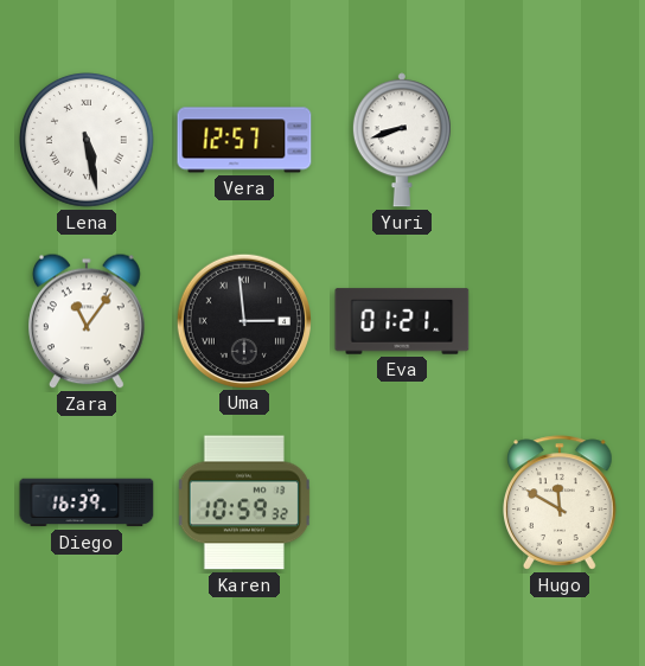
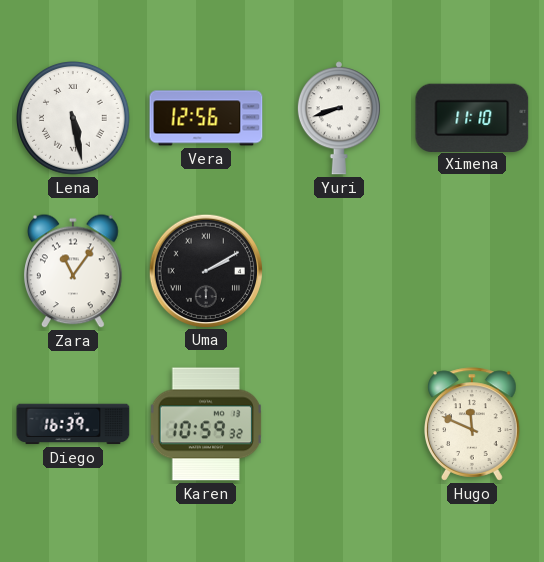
Vera: 12:57 -> 12:56
Ximena: none -> 11:10
Uma: 2:59 -> 2:10
Eva: 01:21 -> none
Hugo: 11:50 -> 11:49
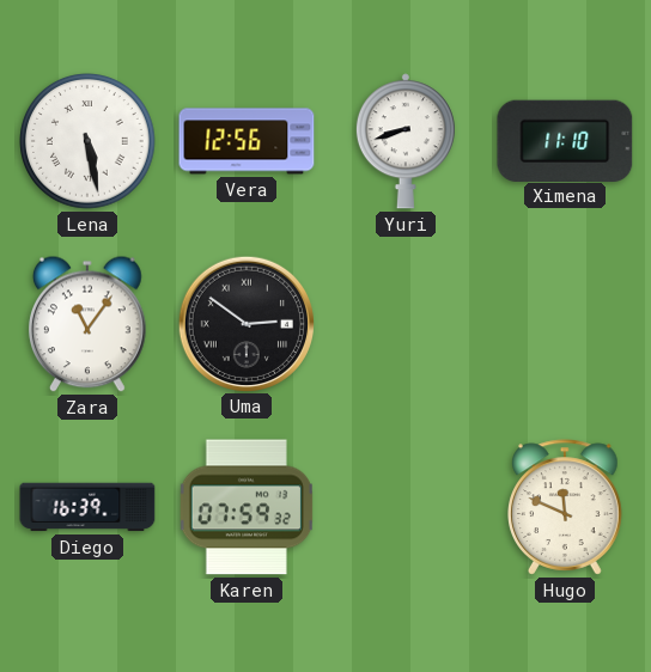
Uma: 2:10 -> 2:51
Karen: 10:59 -> 07:59
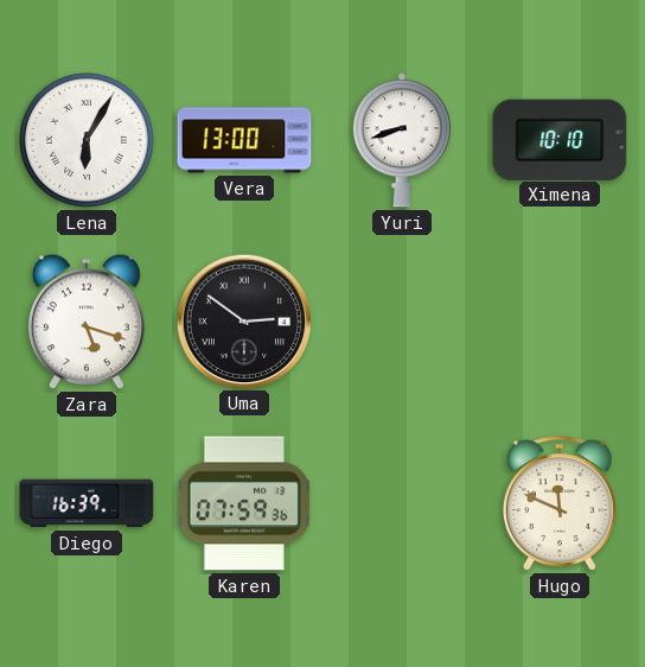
Lena: 5:28 -> 6:05
Vera: 12:56 -> 13:00
Ximena: 11:10 -> 10:10
Zara: 11:06 -> 5:18
Karen: 07:59:32 -> 07:59:36
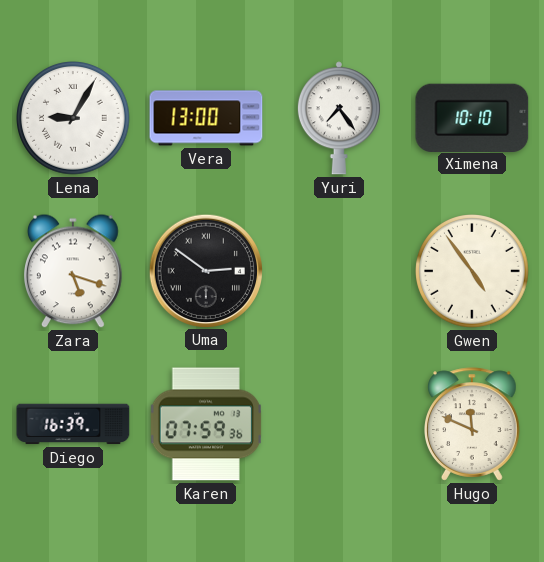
Lena: 6:05 -> 9:05
Yuri: 8:42 -> 7:24
Gwen: none -> 4:54
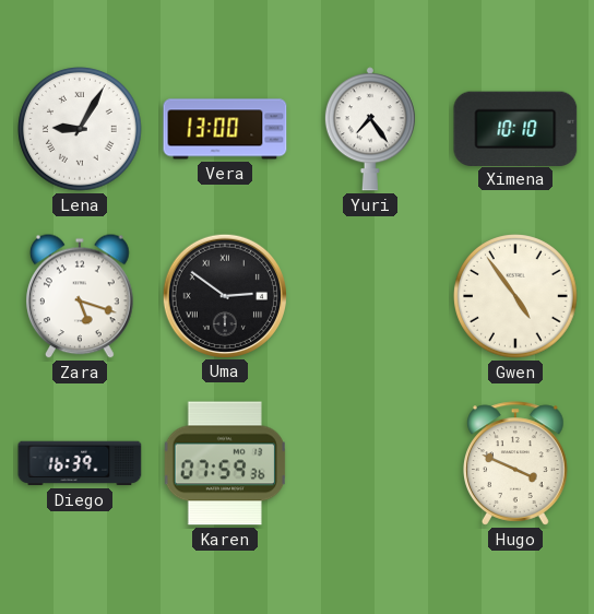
Hugo: 11:49 -> 3:49
